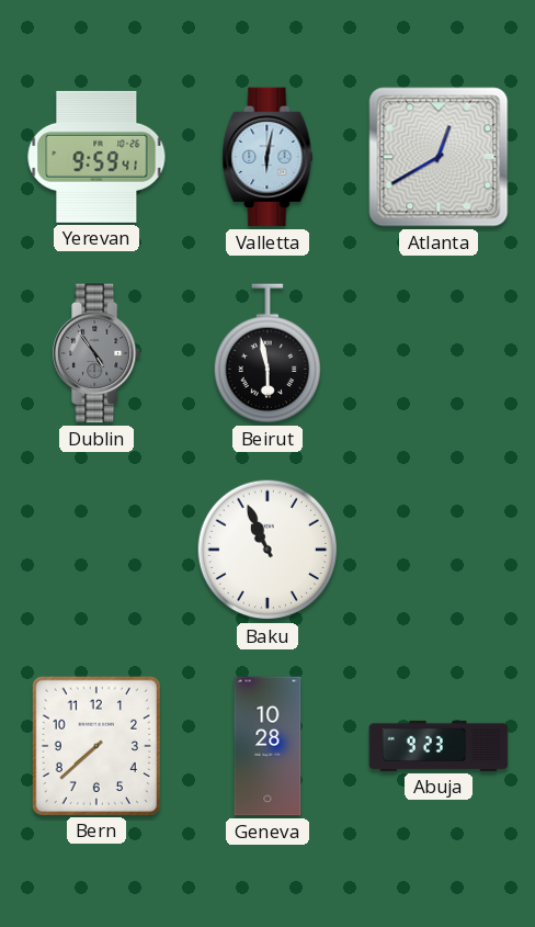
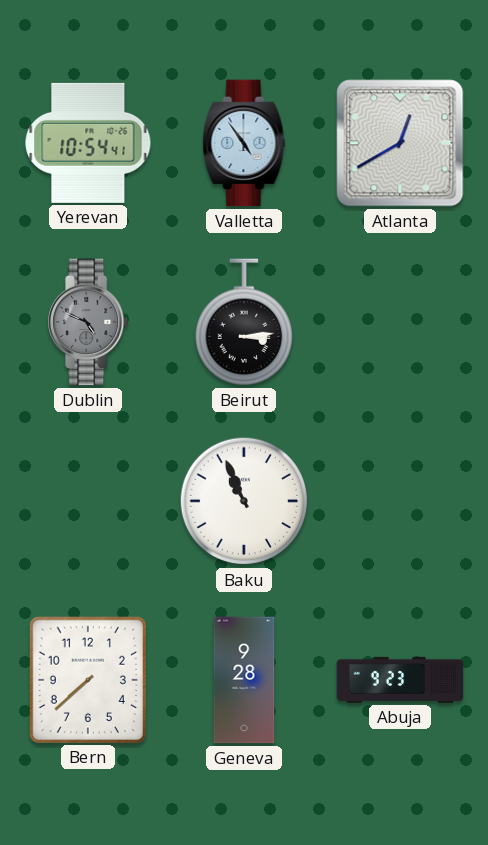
Yerevan: 9:59 -> 10:54
Valletta: 6:02 -> 4:54
Dublin: 4:54 -> 4:49
Beirut: 5:58 -> 3:14
Geneva: 10:28 -> 9:28
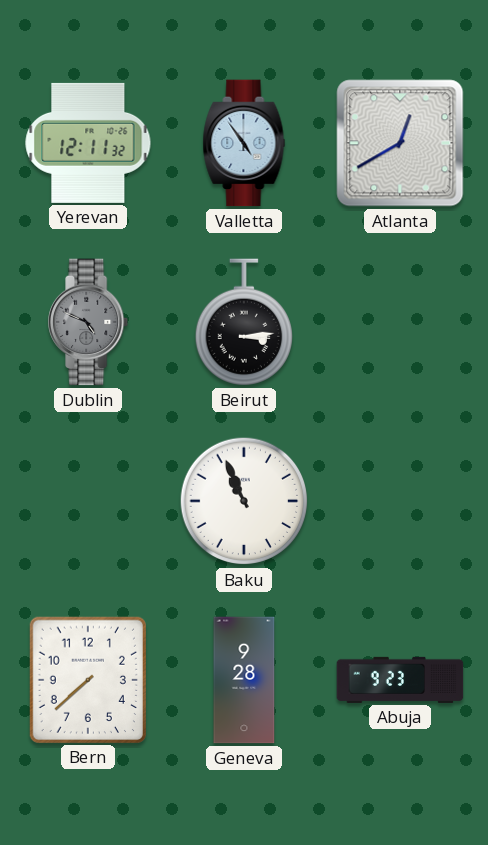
Yerevan: 10:54 -> 12:11
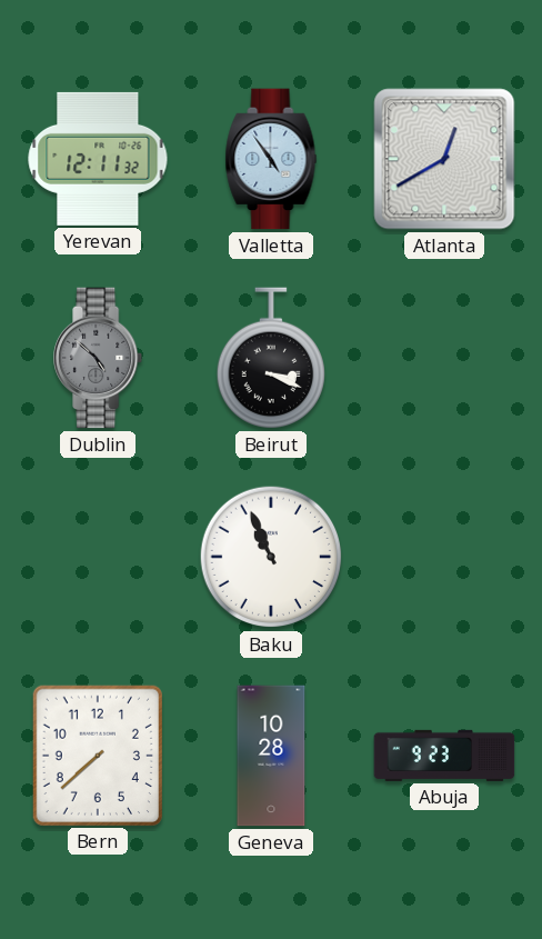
Dublin: 4:49 -> 4:52
Beirut: 3:14 -> 3:19
Geneva: 9:28 -> 10:28
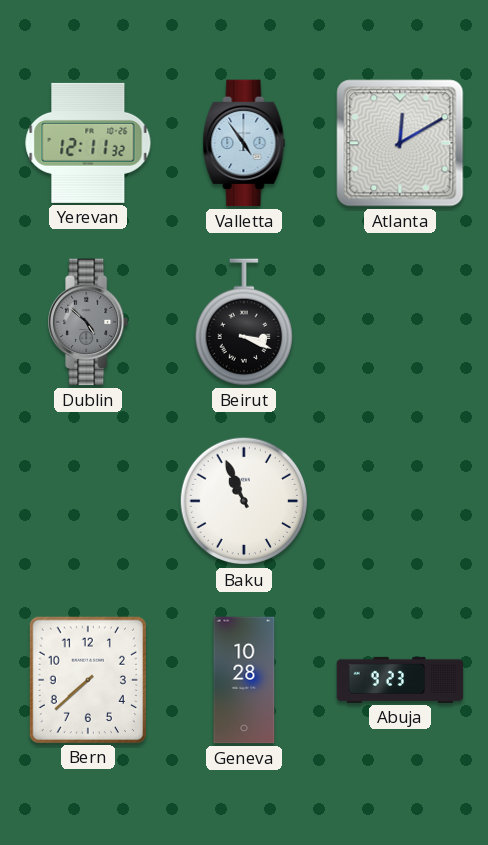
Atlanta: 12:40 -> 12:10
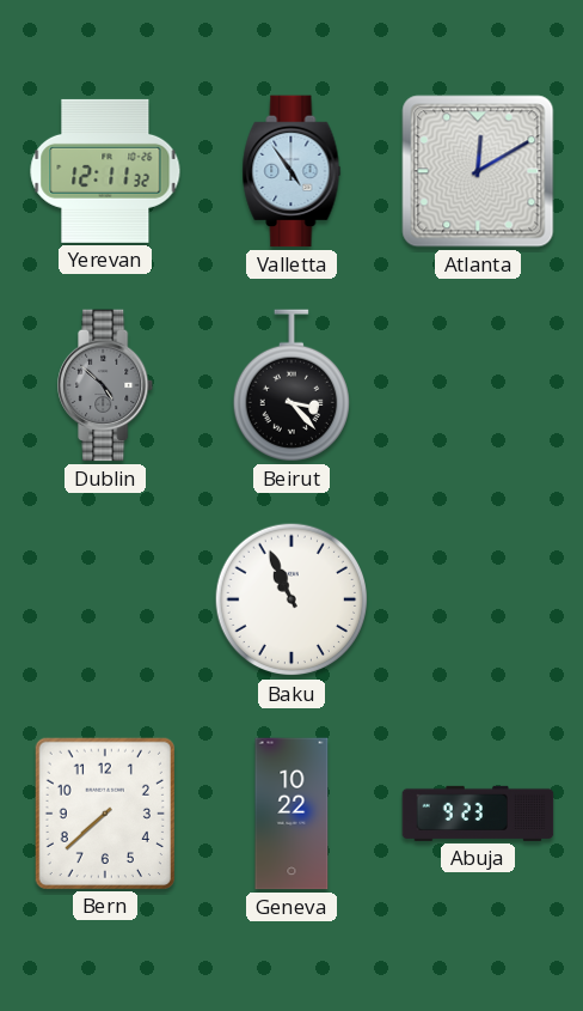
Beirut: 3:19 -> 3:23
Geneva: 10:28 -> 10:22
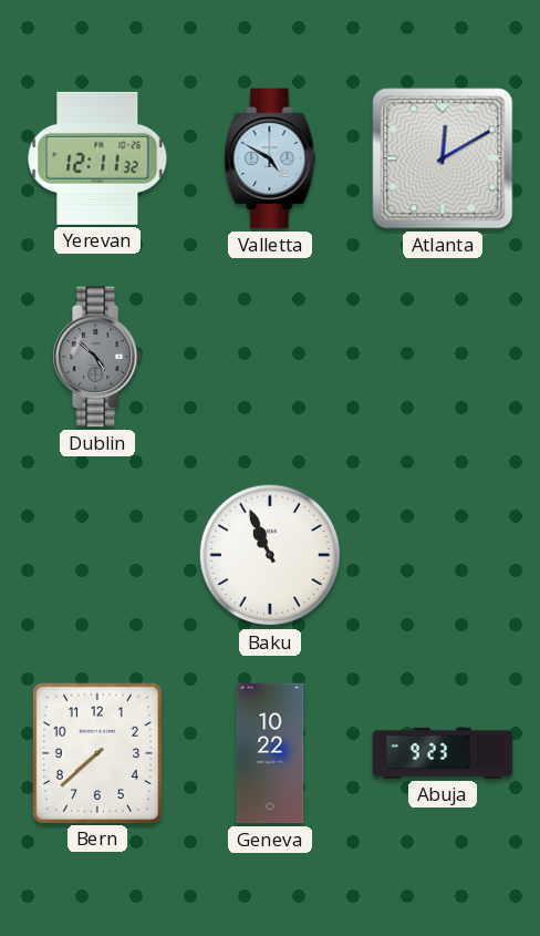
Valletta: 4:54 -> 4:50
Beirut: 3:23 -> none
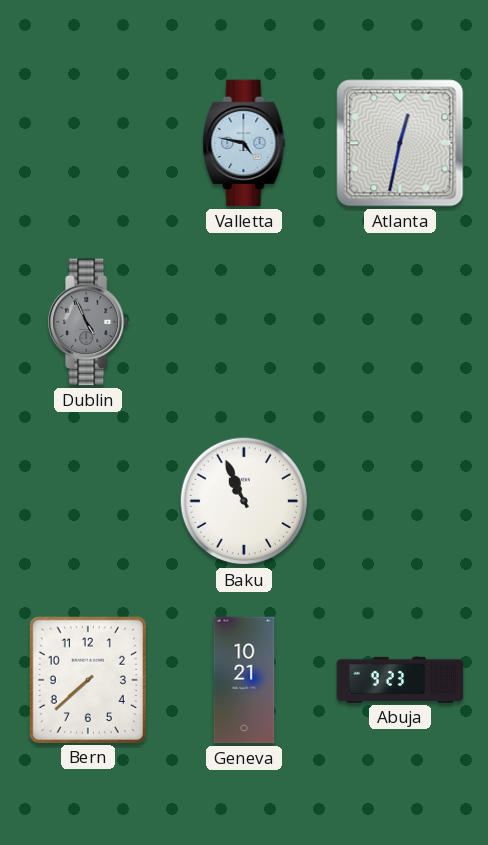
Yerevan: 12:11 -> none
Valletta: 4:50 -> 4:47
Atlanta: 12:10 -> 12:32
Dublin: 4:52 -> 4:56
Geneva: 10:22 -> 10:21
